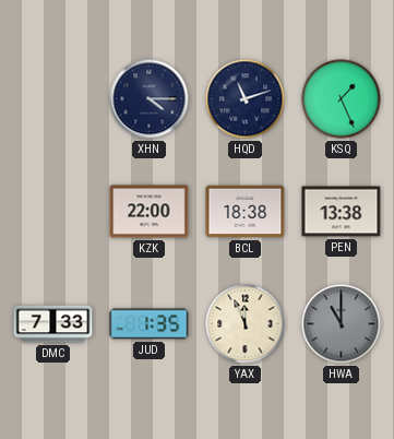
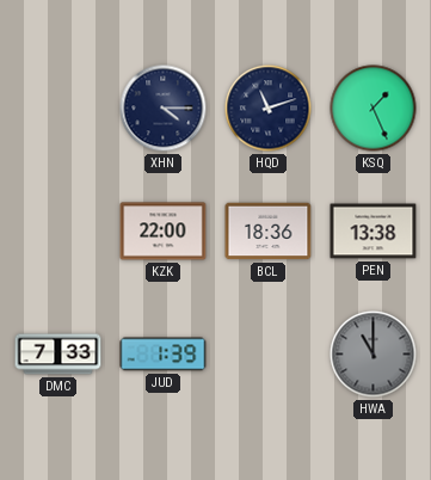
BCL: 18:38 -> 18:36
JUD: 1:35 -> 1:39
YAX: 11:56 -> none
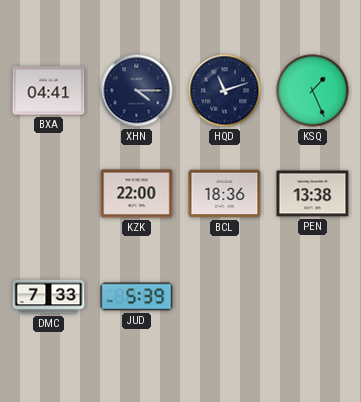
BXA: none -> 04:41
JUD: 1:39 -> 5:39
HWA: 11:00 -> none
